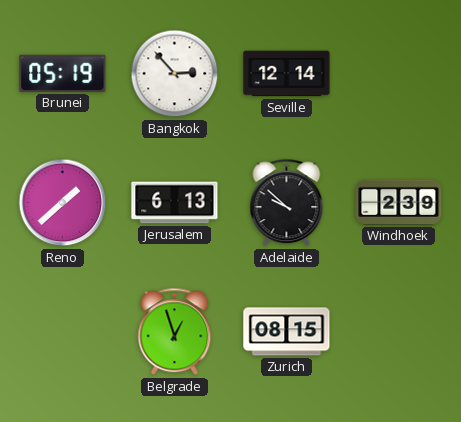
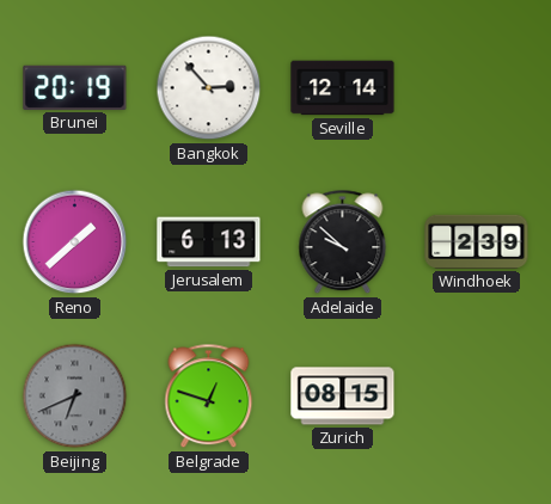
Brunei: 05:19 -> 20:19
Beijing: none -> 6:41
Belgrade: 12:57 -> 12:48
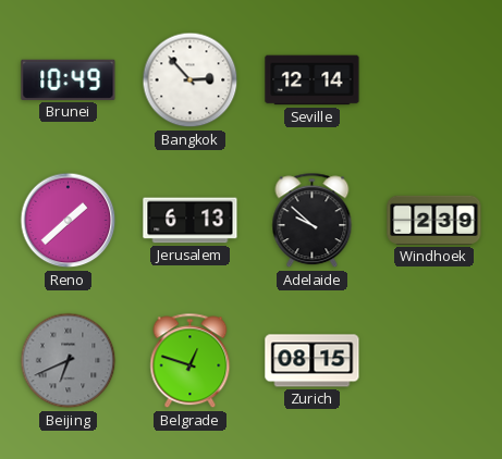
Brunei: 20:19 -> 10:49
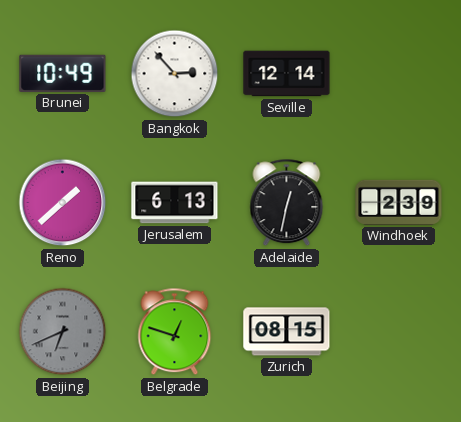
Adelaide: 9:52 -> 12:32
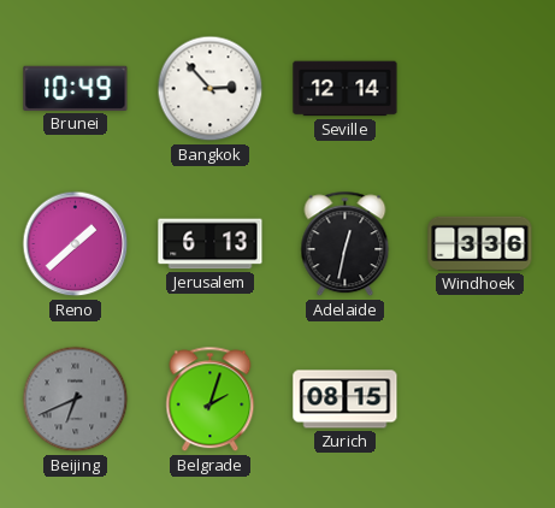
Windhoek: 2:39 -> 3:36
Belgrade: 12:48 -> 2:03
